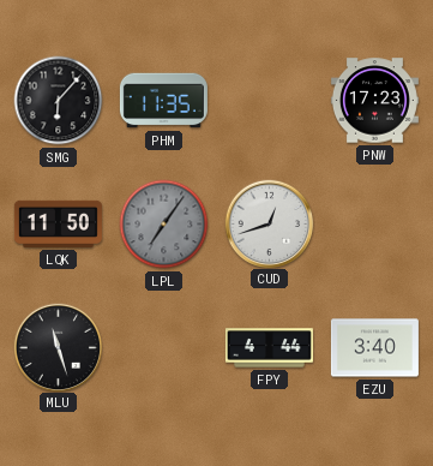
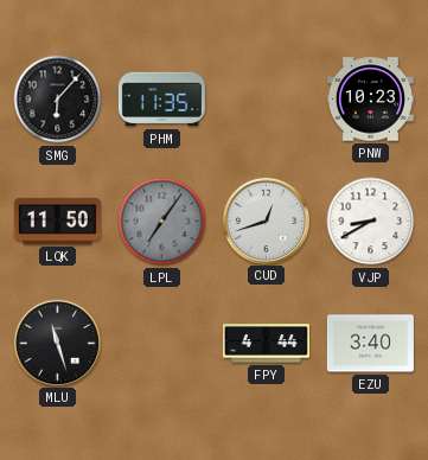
PNW: 17:23 -> 10:23
VJP: none -> 8:40
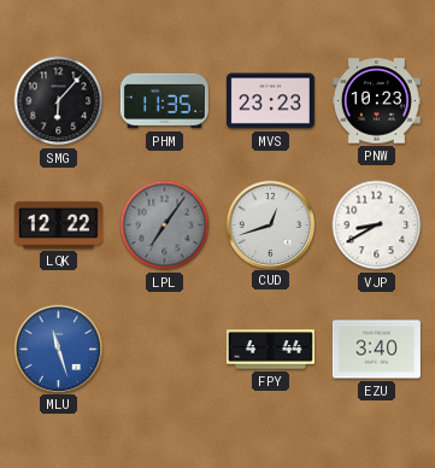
MVS: none -> 23:23
LQK: 11:50 -> 12:22
MLU dial: black -> blue
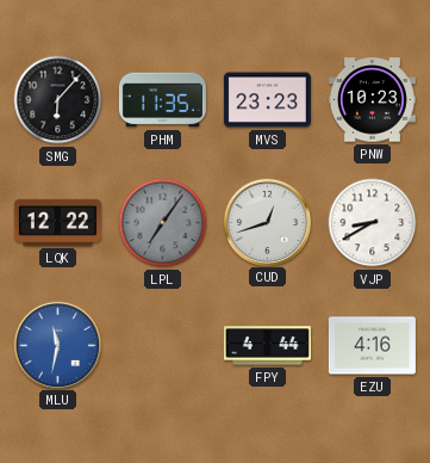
MLU: 11:27 -> 11:32
EZU: 3:40 -> 4:16
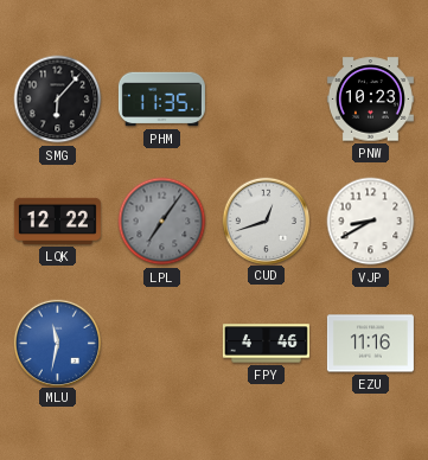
MVS: 23:23 -> none
FPY: 4:44 -> 4:46
EZU: 4:16 -> 11:16
